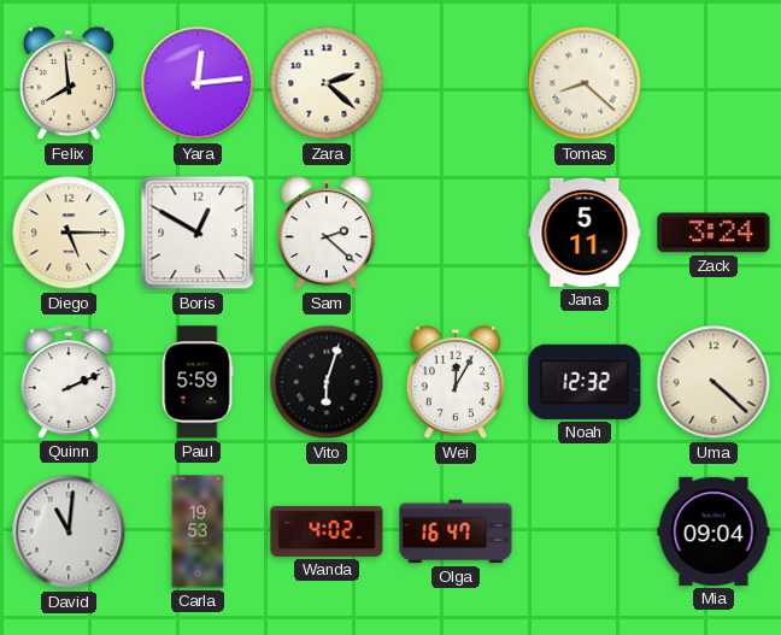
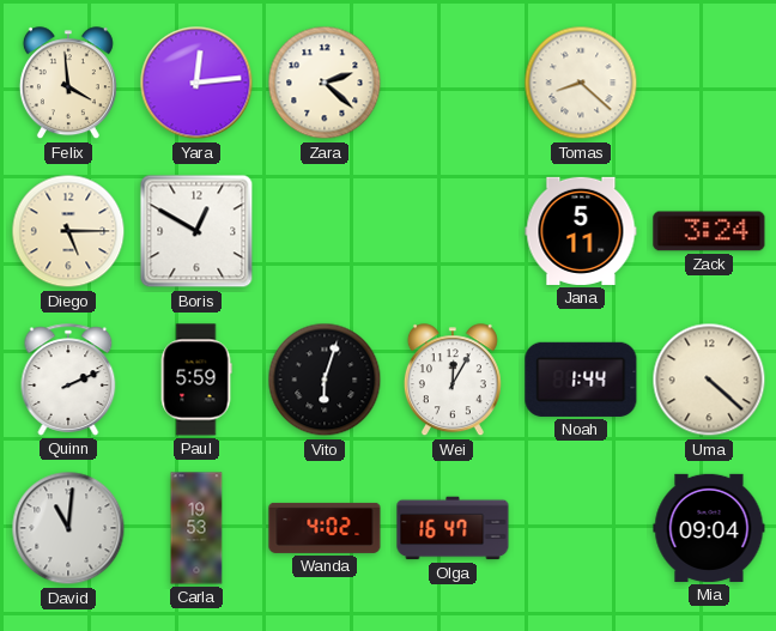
Felix: 7:59 -> 3:59
Sam: 2:22 -> none
Noah: 12:32 -> 1:44
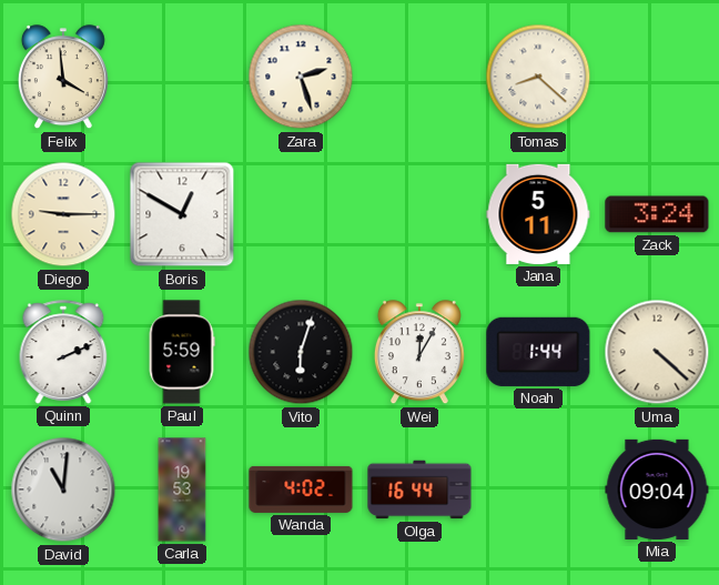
Yara: 12:14 -> none
Zara: 2:22 -> 2:27
Diego: 5:15 -> 9:15
Olga: 16:47 -> 16:44
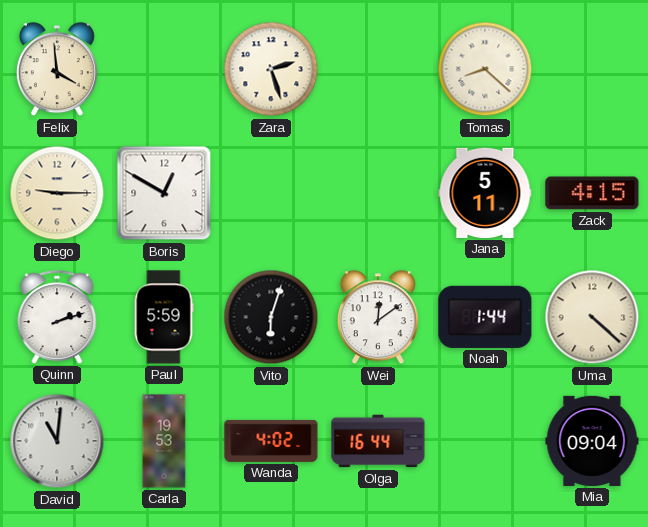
Zack: 3:24 -> 4:15
Quinn: 2:11 -> 2:12
Wei: 12:05 -> 12:09
